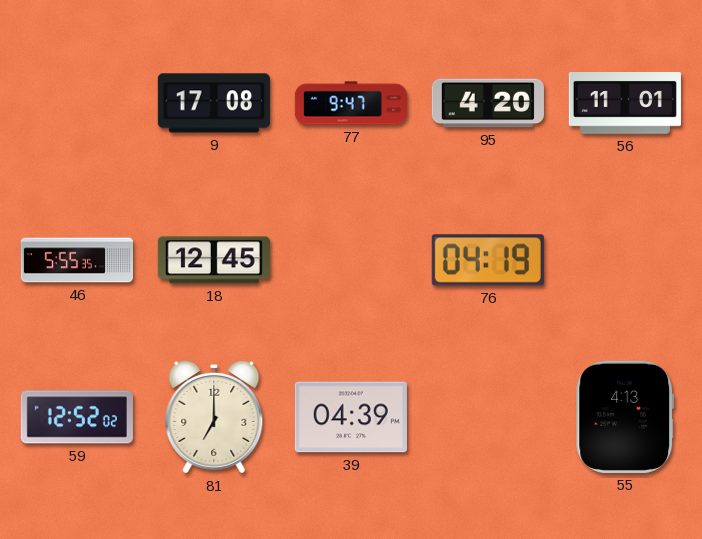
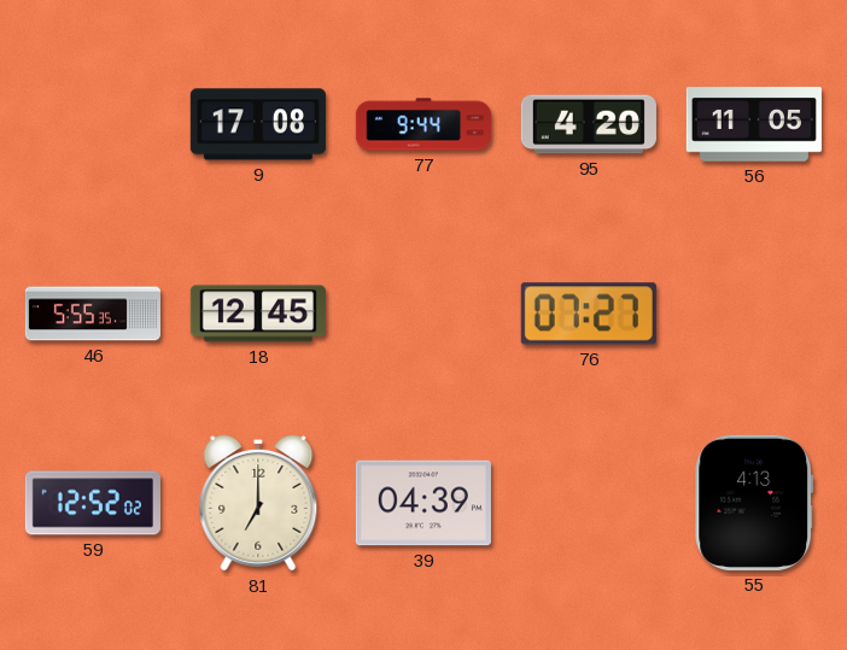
77: 9:47 -> 9:44
56: 11:01 -> 11:05
76: 04:19 -> 07:27
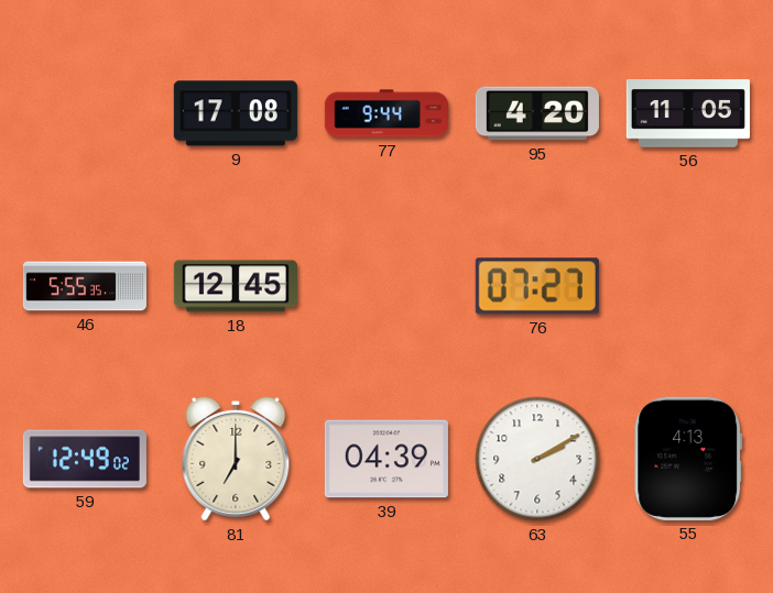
59: 12:52 -> 12:49
63: none -> 2:10
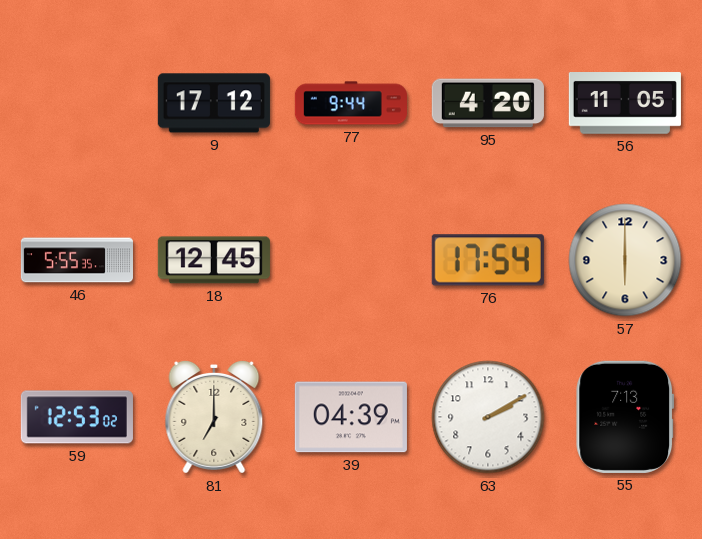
9: 17:08 -> 17:12
76: 07:27 -> 17:54
57: none -> 6:00
59: 12:49 -> 12:53
55: 4:13 -> 7:13
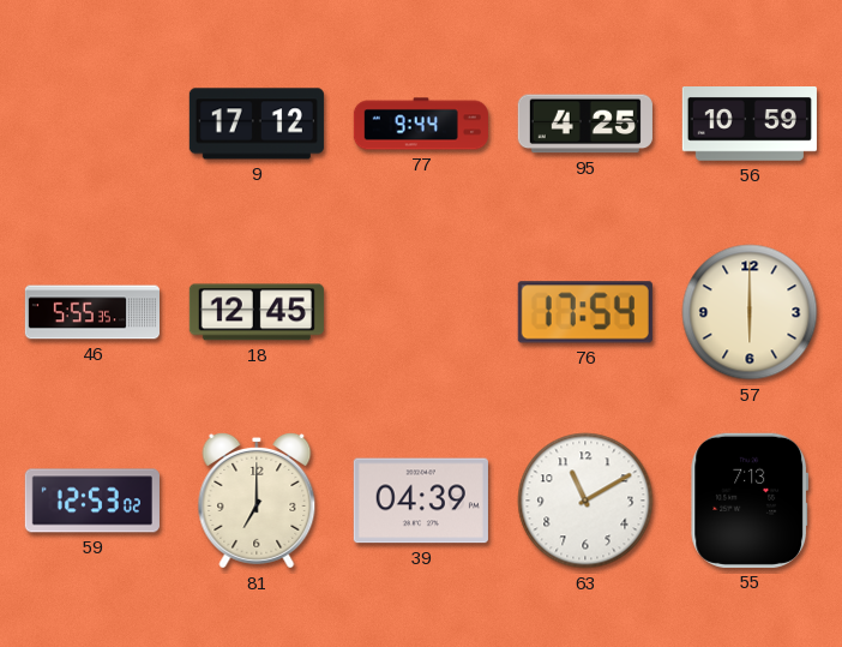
95: 4:20 -> 4:25
56: 11:05 -> 10:59
63: 2:10 -> 11:10
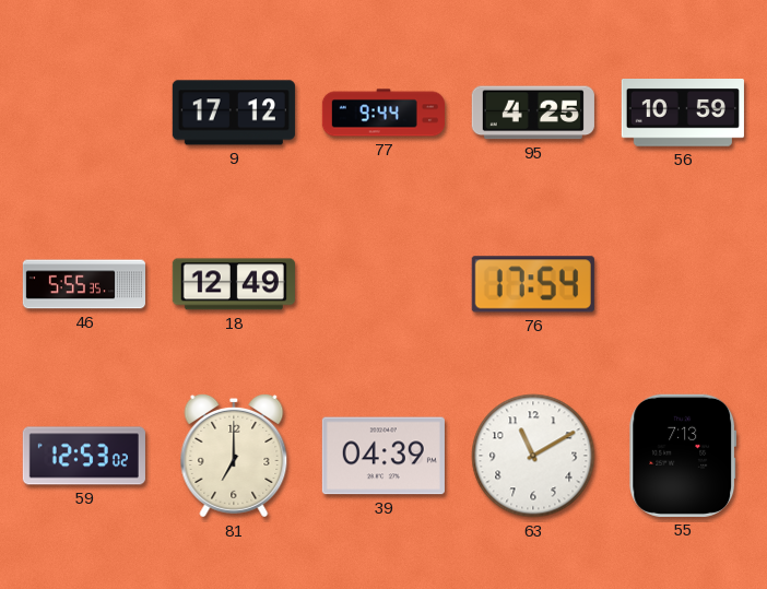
18: 12:45 -> 12:49
57: 6:00 -> none
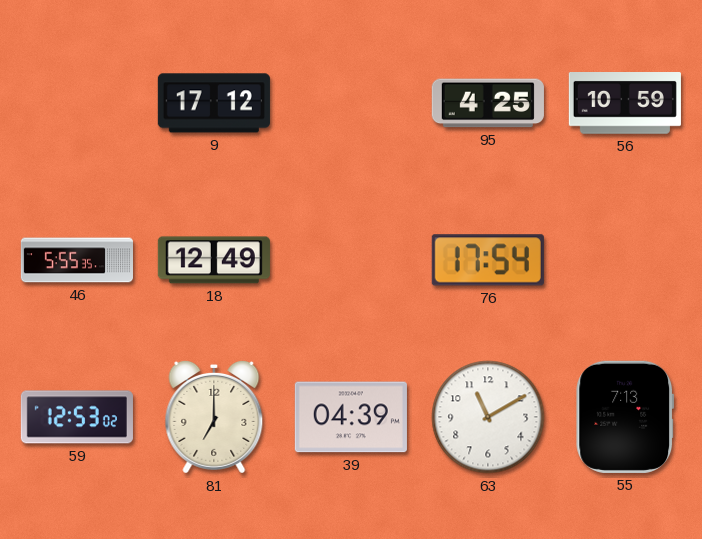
77: 9:44 -> none
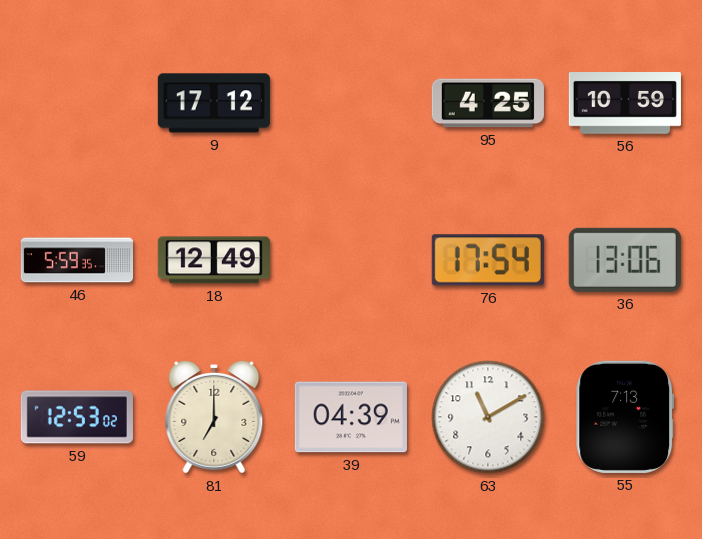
46: 5:55 -> 5:59
36: none -> 13:06
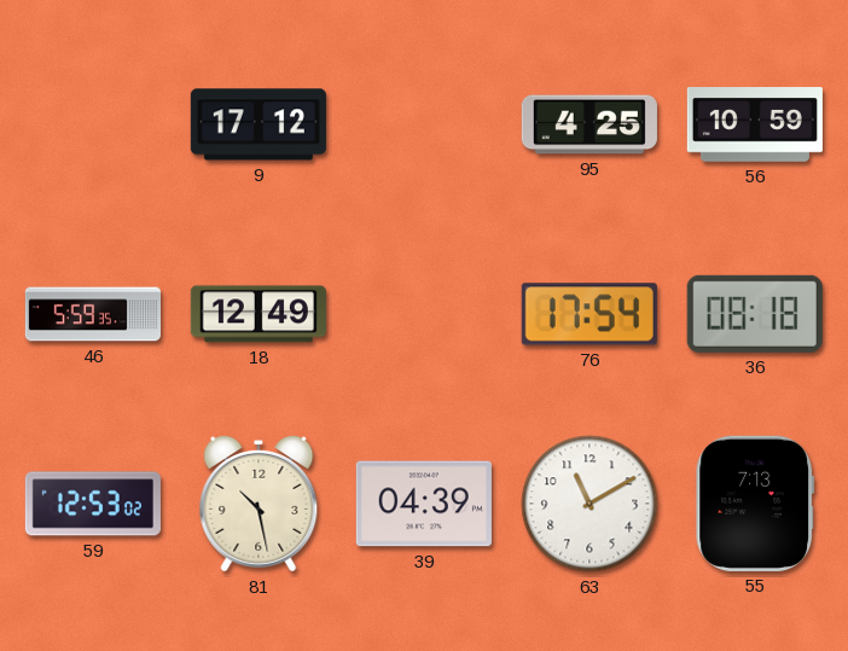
36: 13:06 -> 08:18
81: 7:00 -> 10:28
